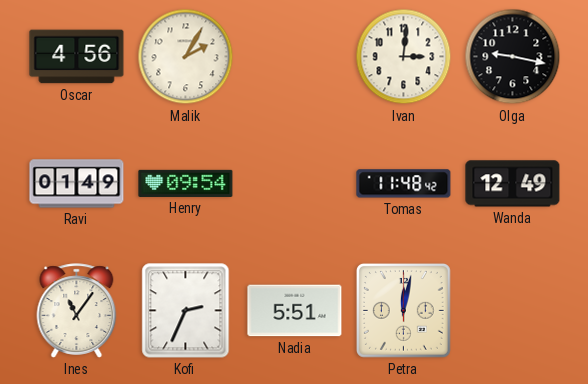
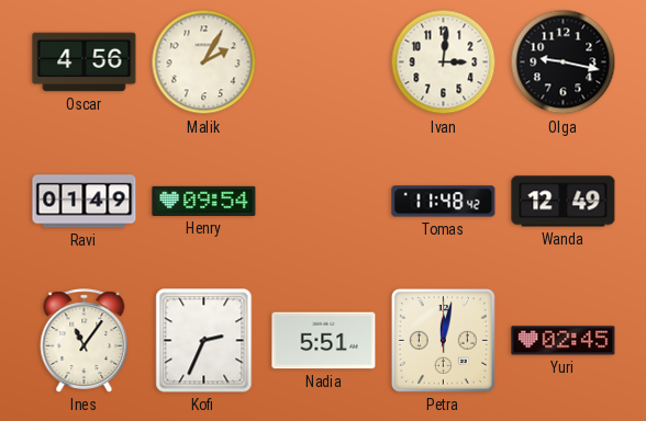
Yuri: none -> 02:45
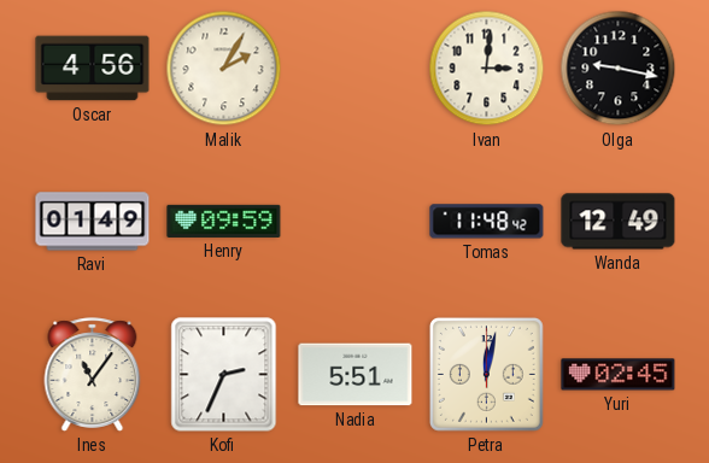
Henry: 09:54 -> 09:59
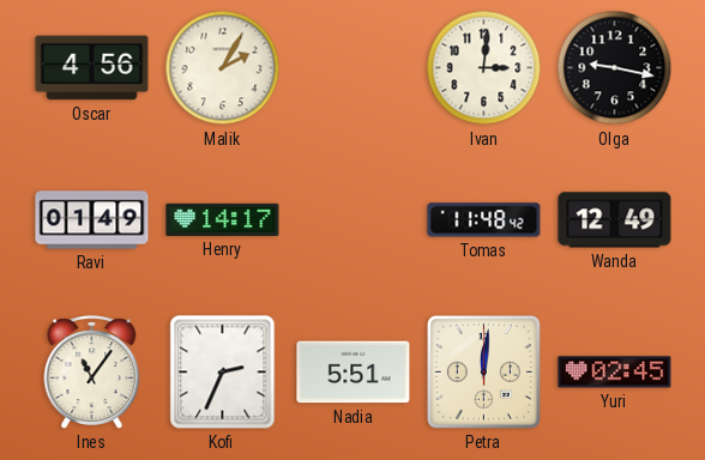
Henry: 09:59 -> 14:17
Petra: 12:02 -> 12:01
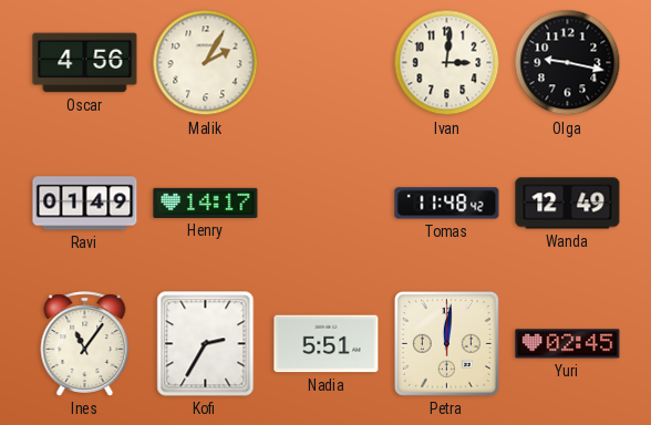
Kofi: 2:34 -> 2:35
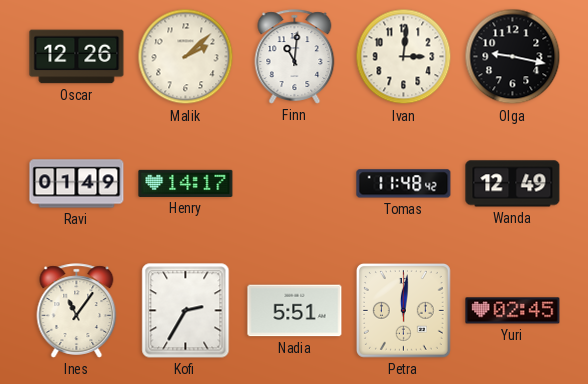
Oscar: 4:56 -> 12:26
Malik: 2:05 -> 2:08
Finn: none -> 11:01
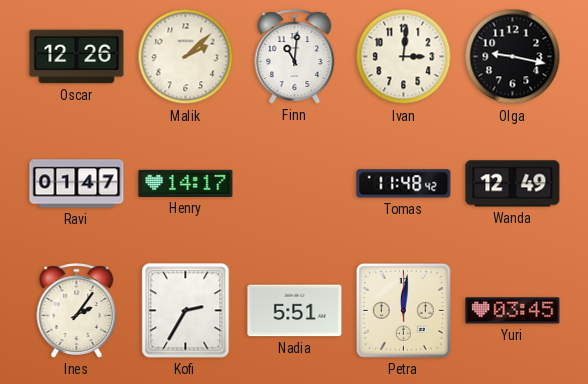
Ravi: 01:49 -> 01:47
Ines: 11:06 -> 2:06
Yuri: 02:45 -> 03:45
